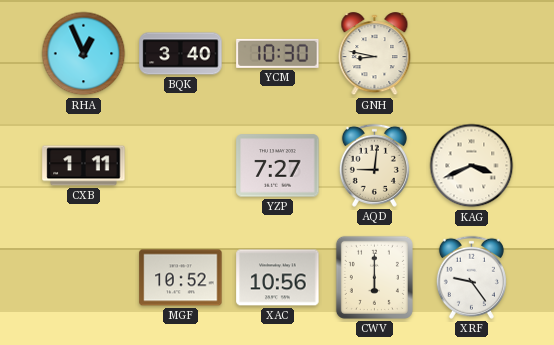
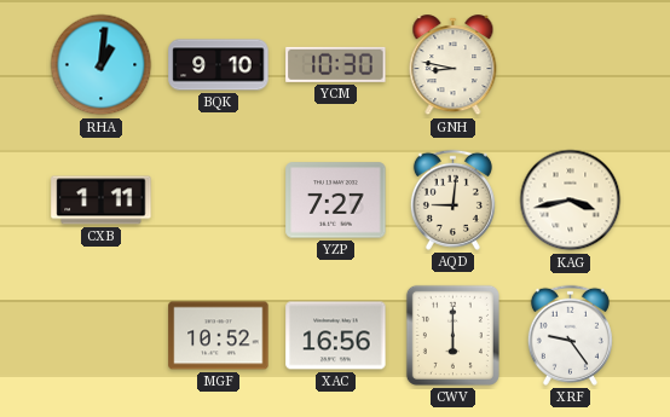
RHA: 12:56 -> 1:01
BQK: 3:40 -> 9:10
KAG: 3:41 -> 3:43
XAC: 10:56 -> 16:56
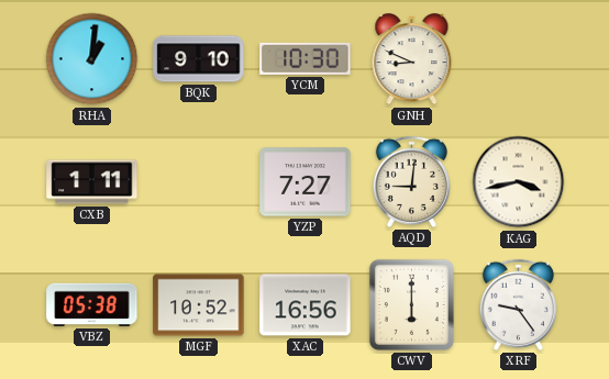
GNH: 8:47 -> 8:49
VBZ: none -> 05:38
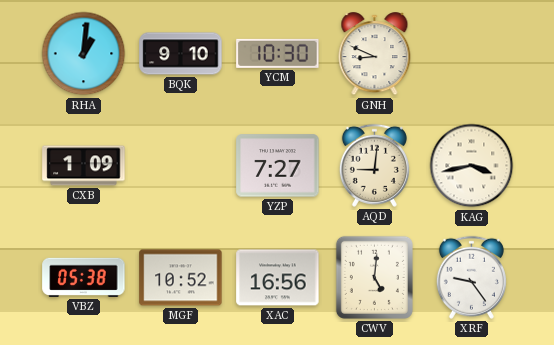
CXB: 1:11 -> 1:09
CWV: 6:00 -> 5:01
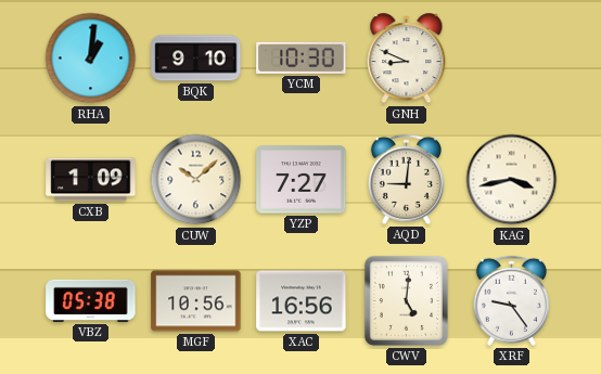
CUW: none -> 10:08
MGF: 10:52 -> 10:56
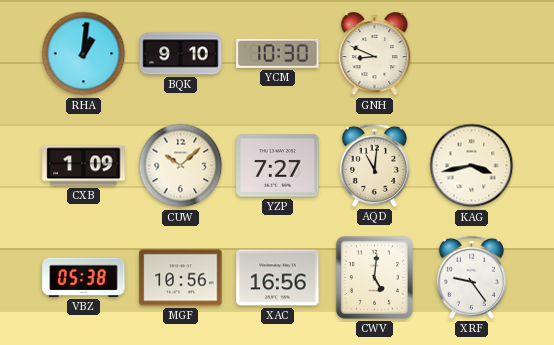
AQD: 9:01 -> 11:01
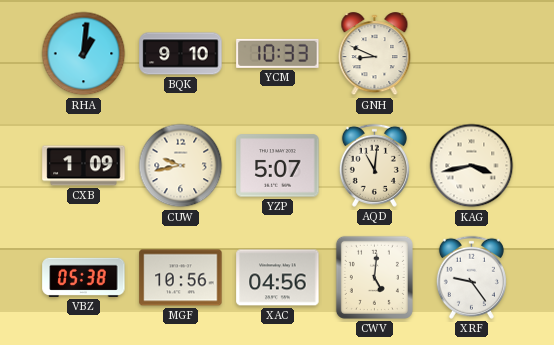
YCM: 10:30 -> 10:33
CUW: 10:08 -> 9:43
YZP: 7:27 -> 5:07
XAC: 16:56 -> 04:56
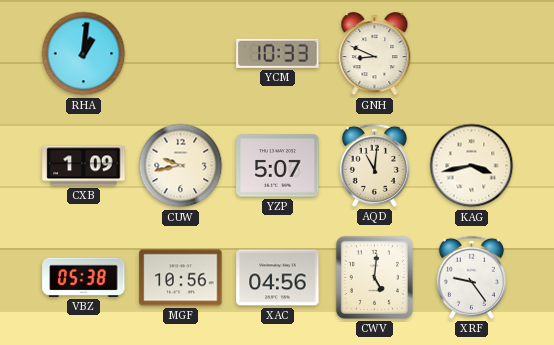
BQK: 9:10 -> none
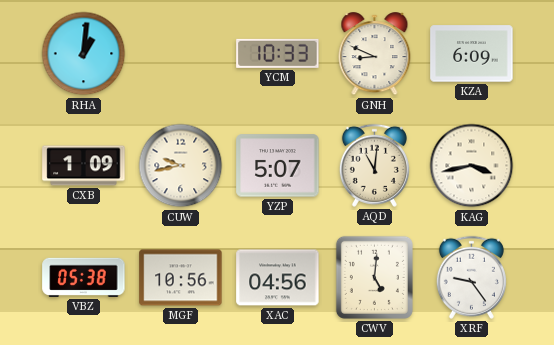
KZA: none -> 6:09
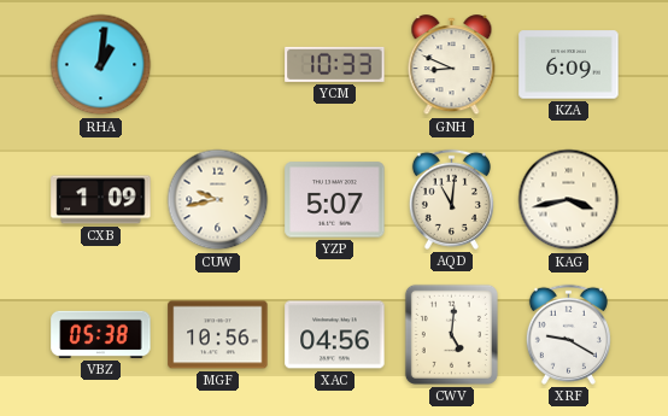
XRF: 9:24 -> 9:20
